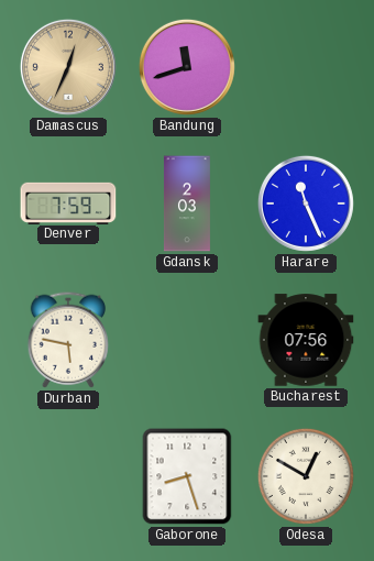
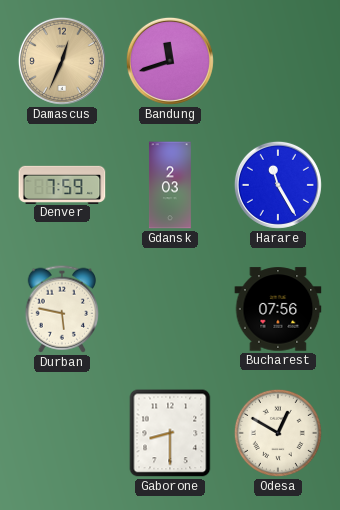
Harare: 11:26 -> 11:25
Gaborone: 8:27 -> 8:30
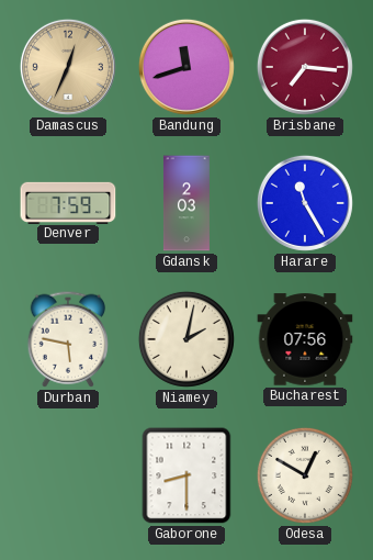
Brisbane: none -> 7:16
Niamey: none -> 2:02
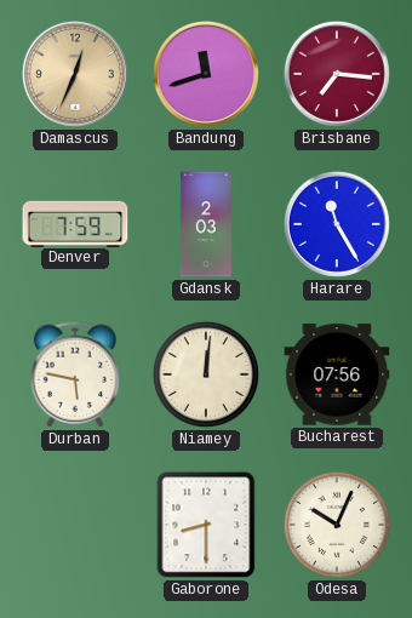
Niamey: 2:02 -> 12:01
Odesa: 12:50 -> 10:04
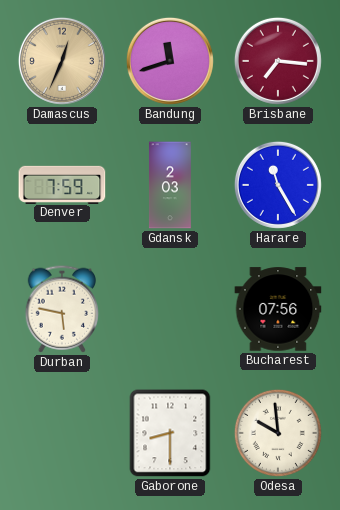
Niamey: 12:01 -> none
Odesa: 10:04 -> 9:59
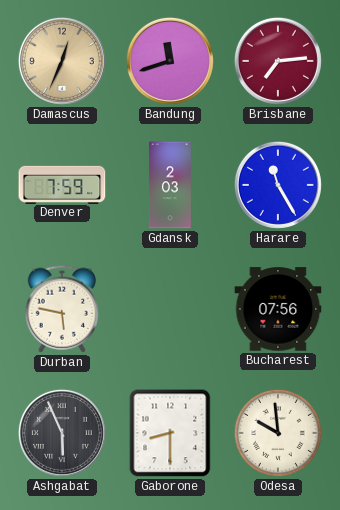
Brisbane: 7:16 -> 7:14
Ashgabat: none -> 5:56
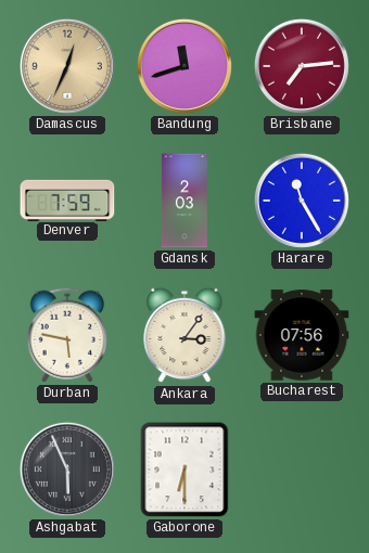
Ankara: none -> 3:06
Gaborone: 8:30 -> 6:30
Odesa: 9:59 -> none
